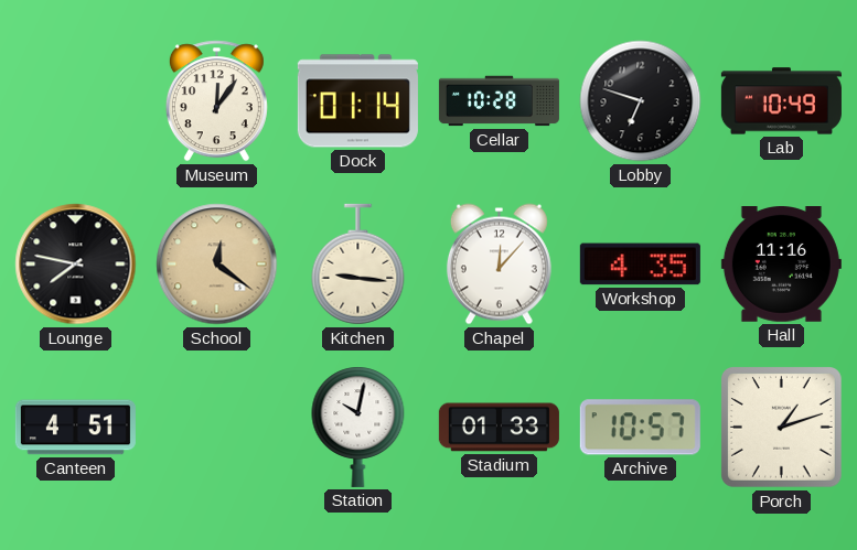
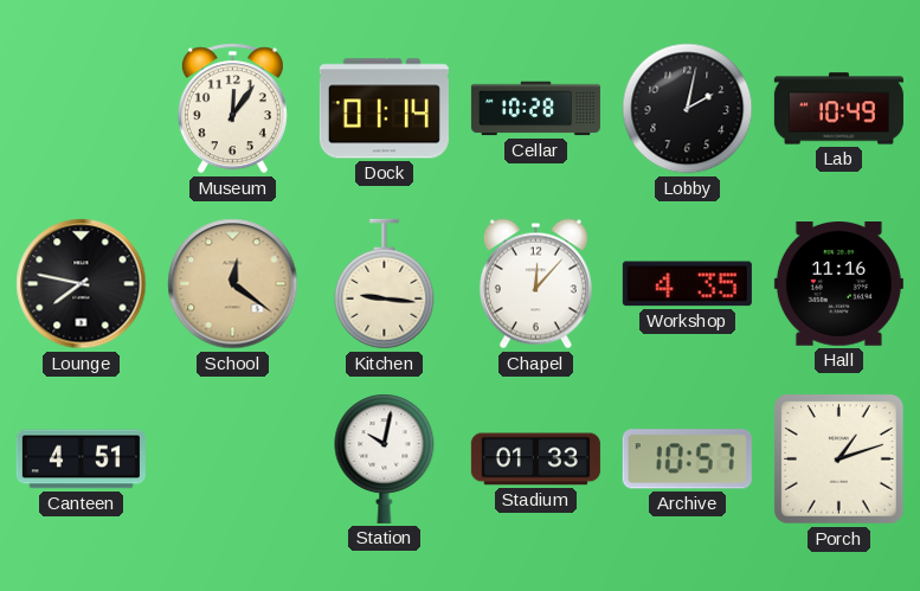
Lobby: 6:48 -> 2:02
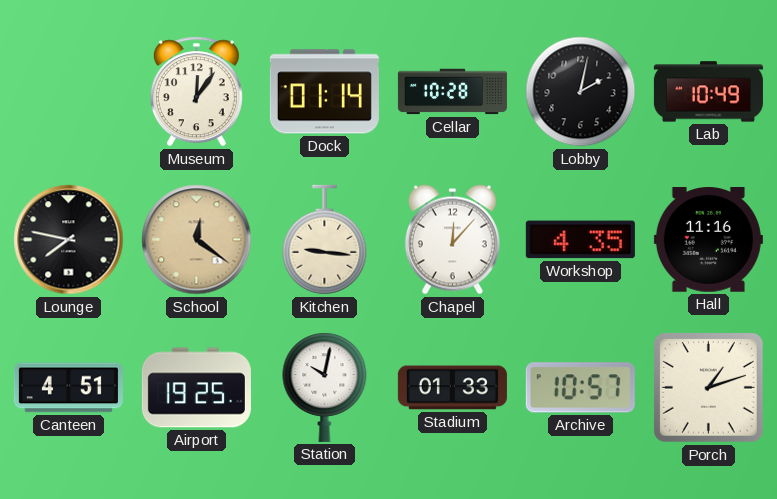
Airport: none -> 19:25
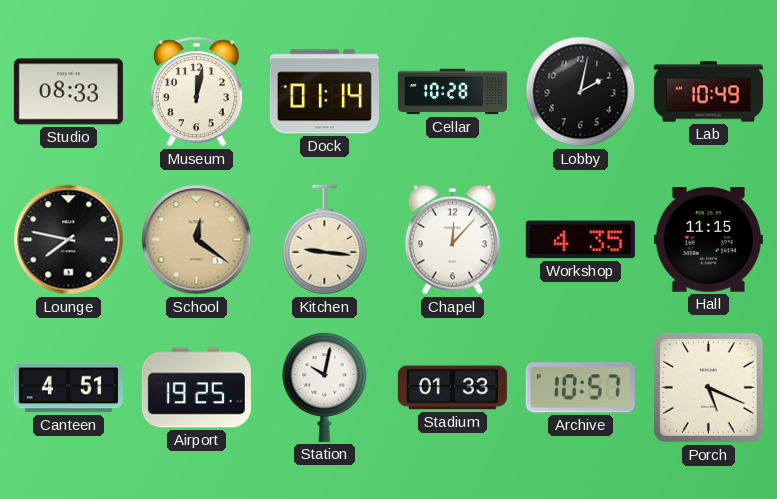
Studio: none -> 08:33
Museum: 12:06 -> 12:02
Hall: 11:16 -> 11:15
Porch: 1:12 -> 5:19
